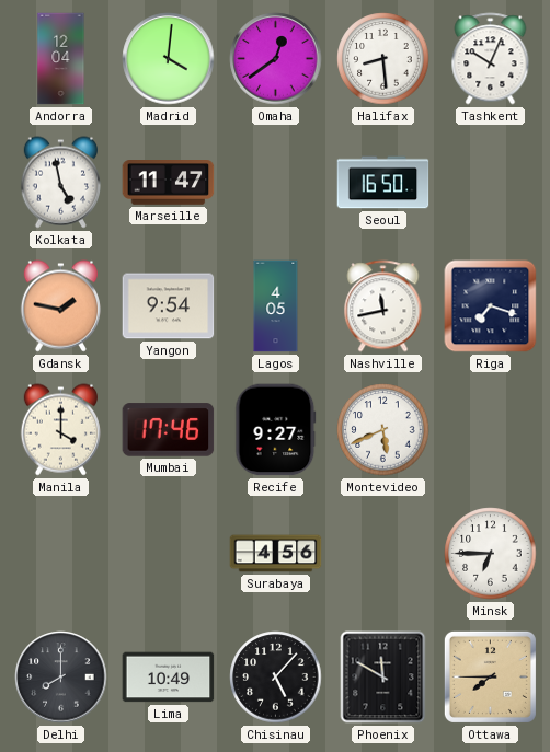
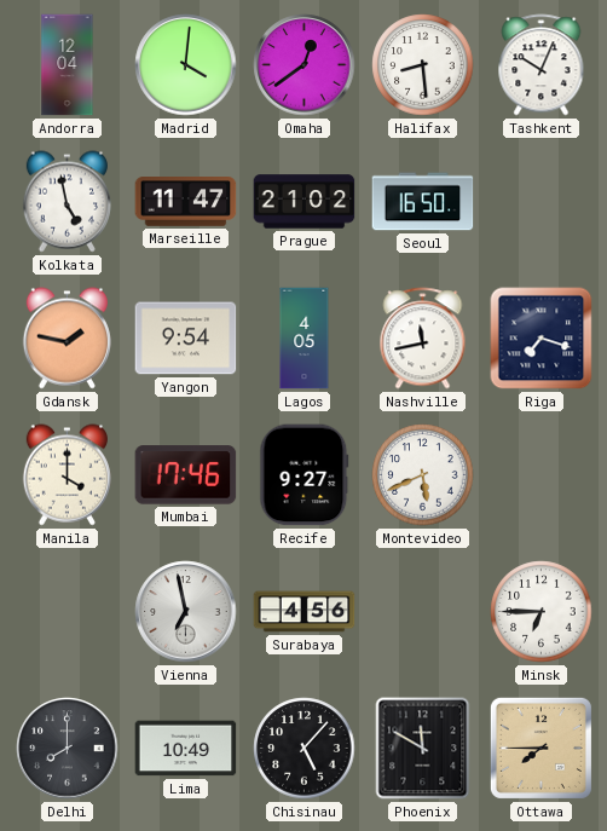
Prague: none -> 21:02
Vienna: none -> 6:58
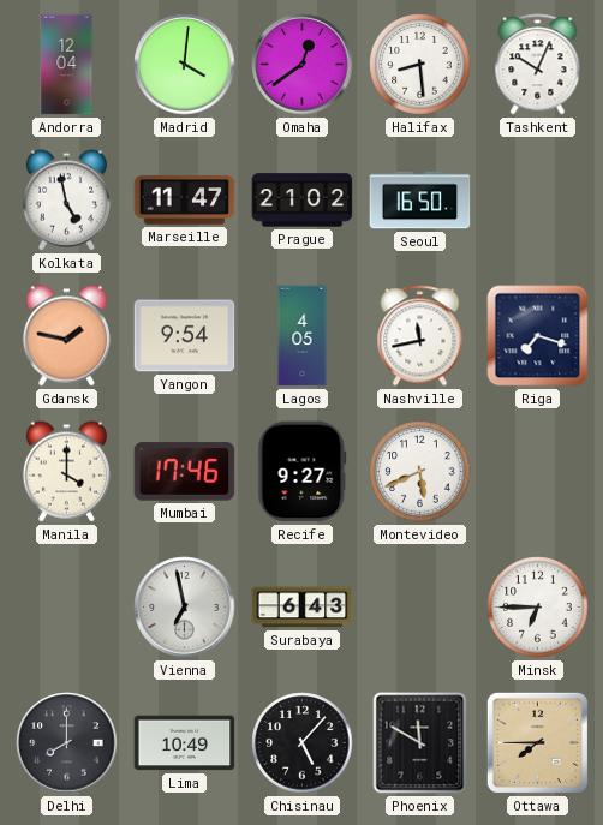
Surabaya: 4:56 -> 6:43
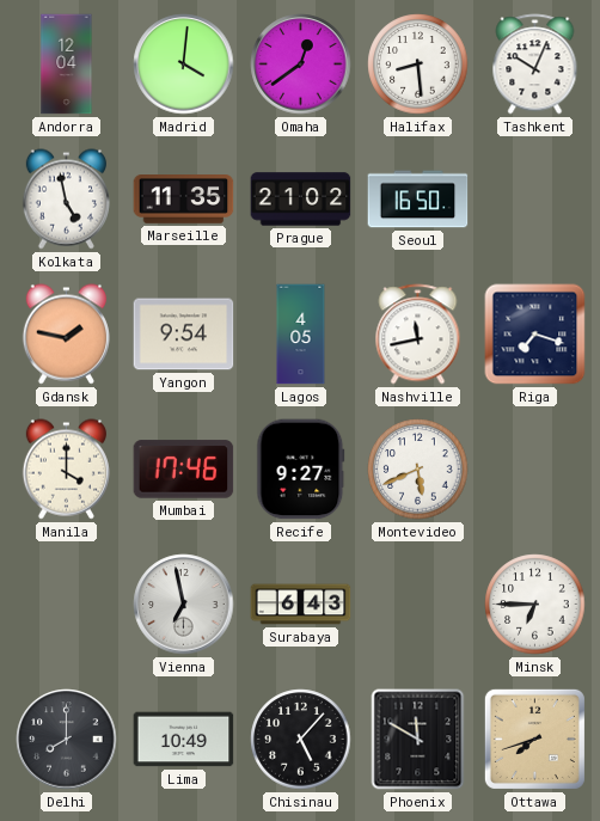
Marseille: 11:47 -> 11:35
Ottawa: 7:45 -> 7:42
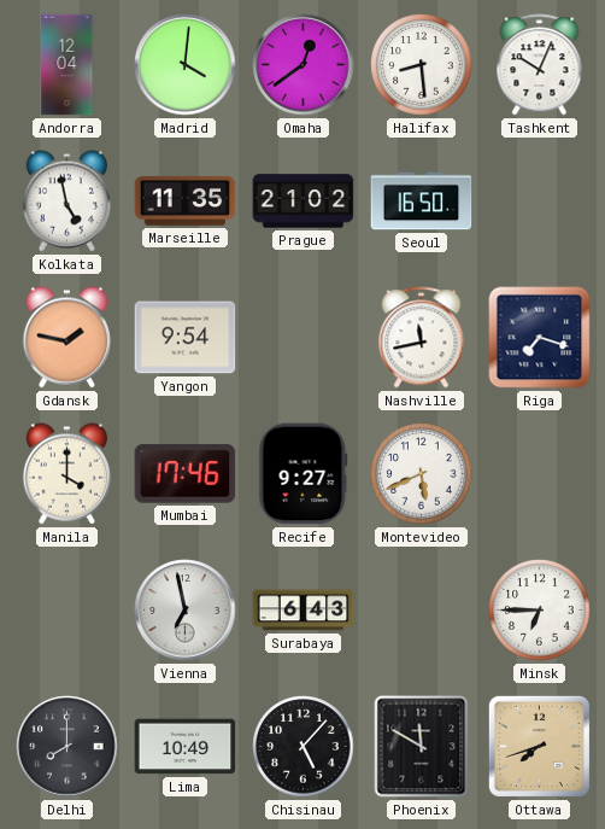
Lagos: 4:05 -> none
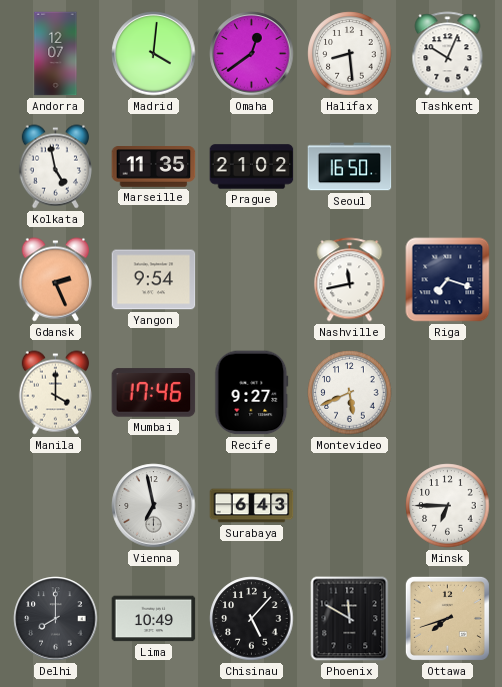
Andorra: 12:04 -> 12:07
Gdansk: 1:47 -> 2:26
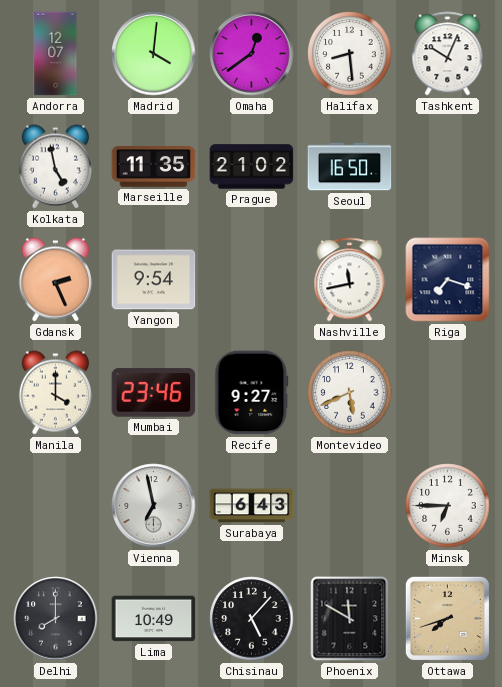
Mumbai: 17:46 -> 23:46
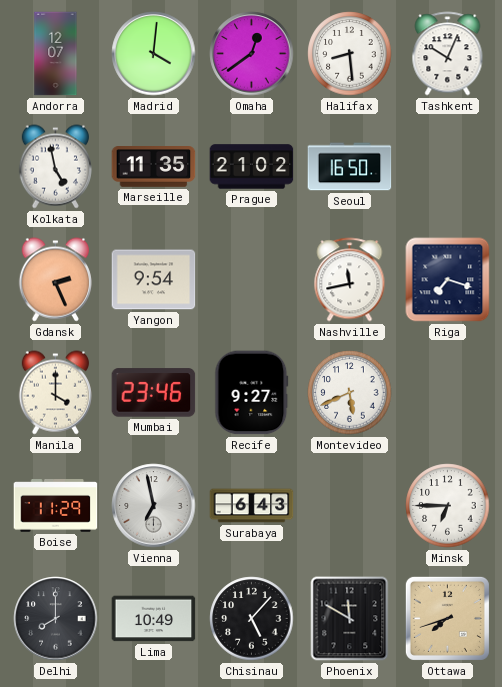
Boise: none -> 11:29
